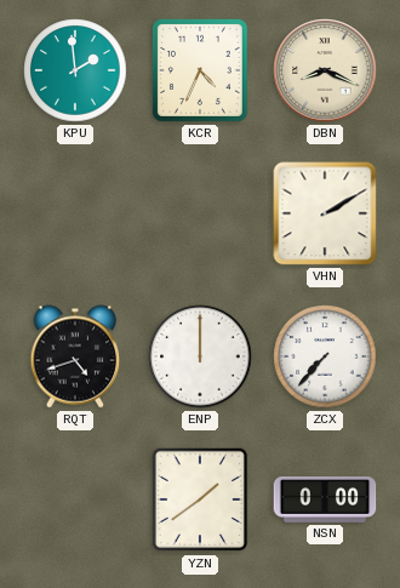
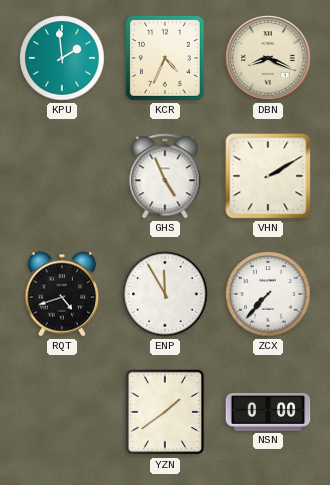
GHS: none -> 4:56
ENP: 12:00 -> 11:55
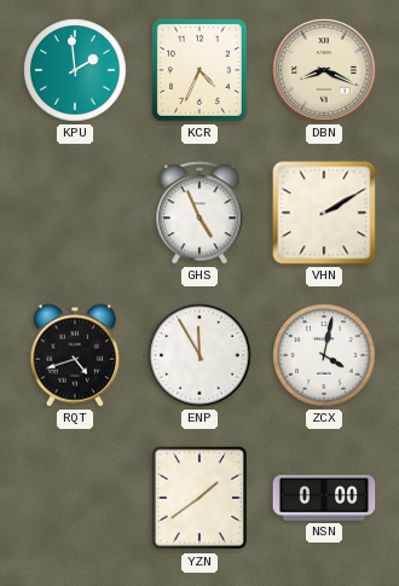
ZCX: 7:37 -> 4:02
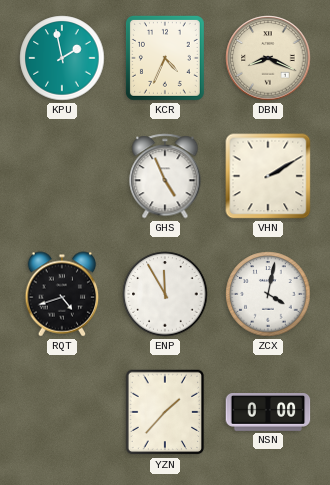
KPU: 1:59 -> 1:58
YZN: 1:39 -> 1:37
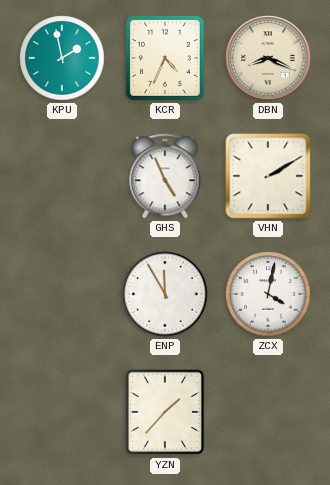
RQT: 4:42 -> none
NSN: 0:00 -> none
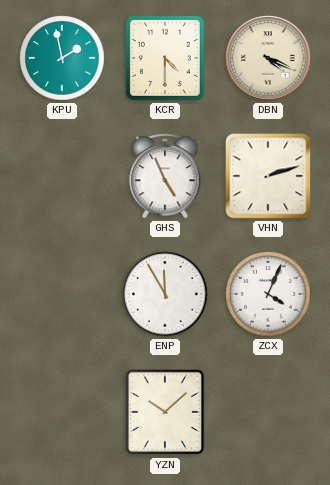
KCR: 4:34 -> 4:30
DBN: 8:19 -> 4:19
VHN: 2:10 -> 2:12
ZCX: 4:02 -> 4:04
YZN: 1:37 -> 10:08
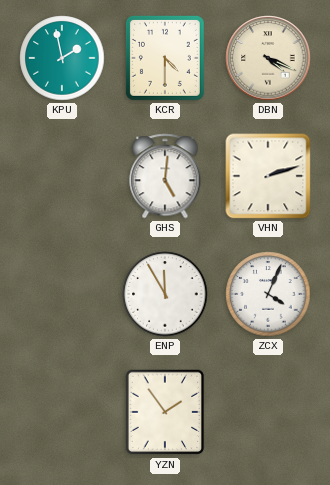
GHS: 4:56 -> 5:01
YZN: 10:08 -> 1:54
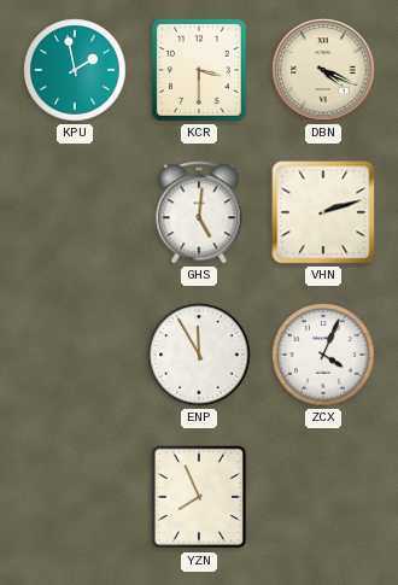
KCR: 4:30 -> 3:30
YZN: 1:54 -> 7:56
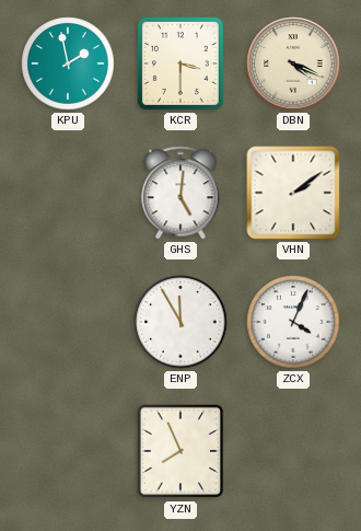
VHN: 2:12 -> 2:09
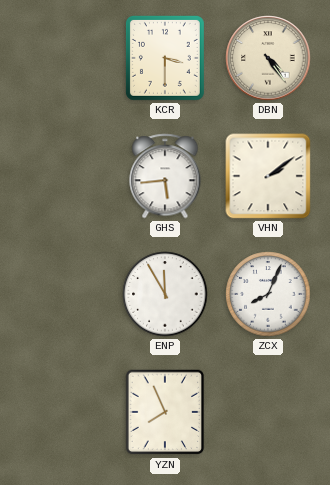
KPU: 1:58 -> none
DBN: 4:19 -> 4:24
GHS: 5:01 -> 5:44
ZCX: 4:04 -> 8:04
